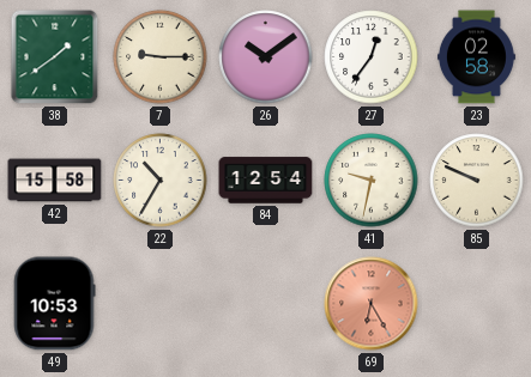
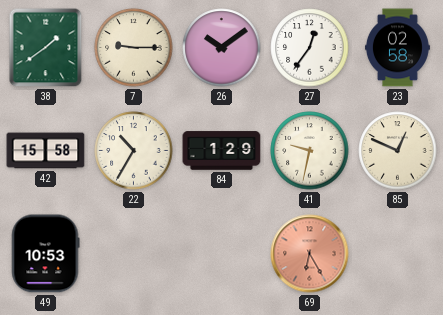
84: 12:54 -> 1:29
85: 9:49 -> 12:49
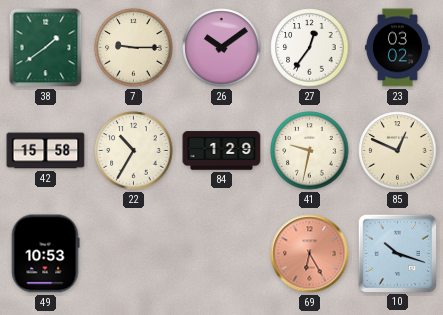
23: 02:58 -> 03:02
10: none -> 10:18
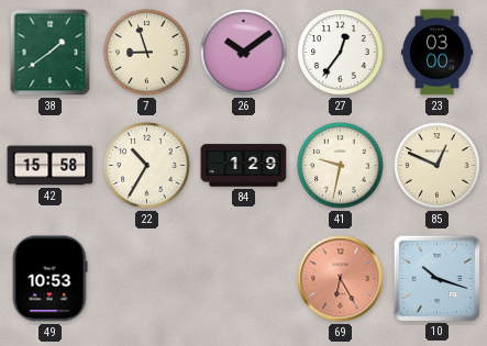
7: 9:15 -> 8:57
23: 03:02 -> 03:00
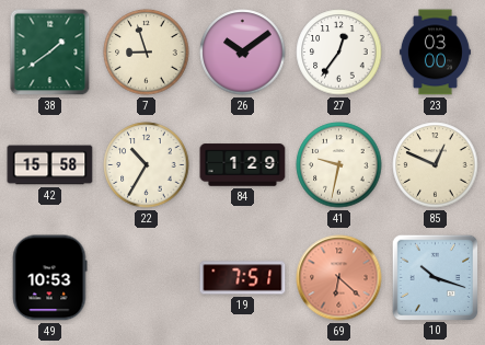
19: none -> 7:51
69: 6:25 -> 6:22
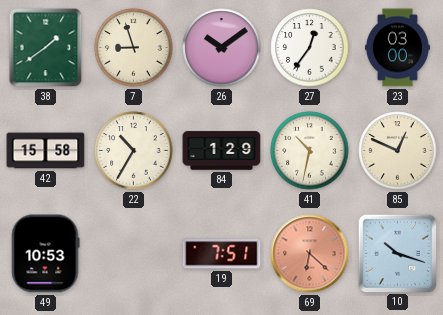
41: 9:32 -> 10:32
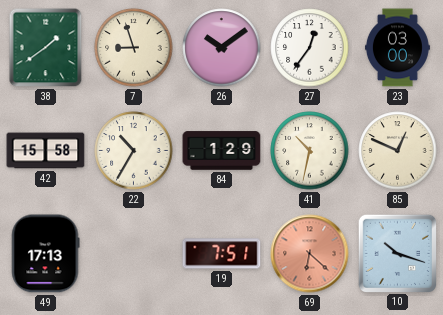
49: 10:53 -> 17:13
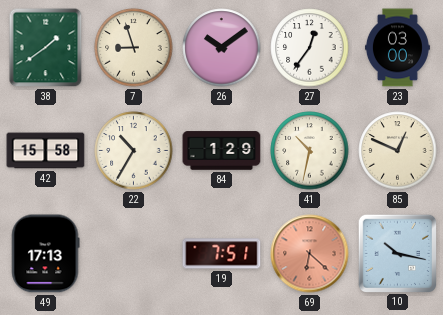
10: 10:18 -> 10:17
